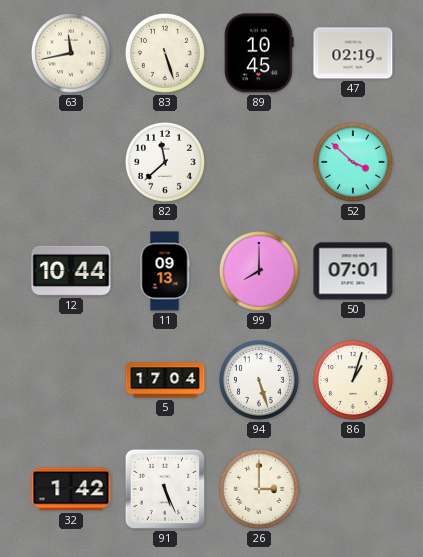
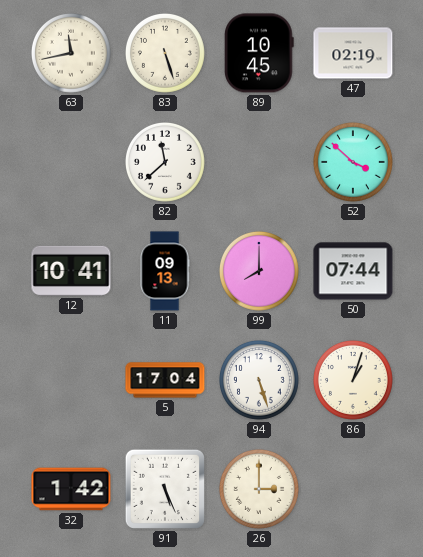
12: 10:44 -> 10:41
50: 07:01 -> 07:44
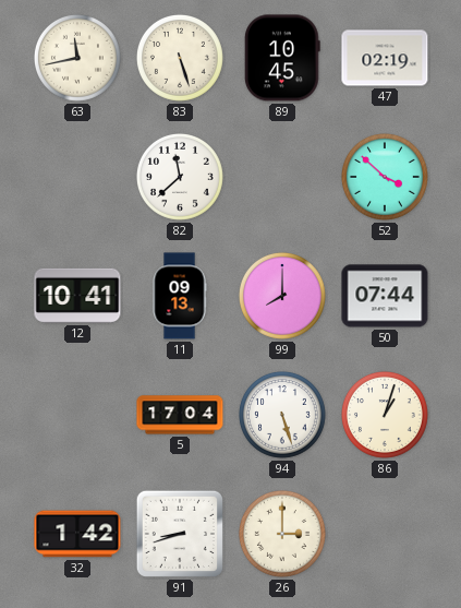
91: 5:26 -> 8:42
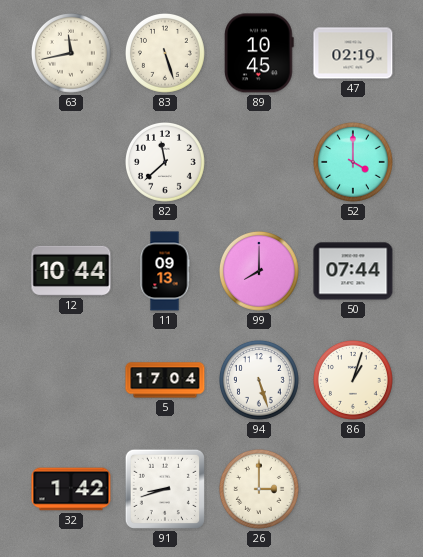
52: 3:52 -> 4:00
12: 10:41 -> 10:44
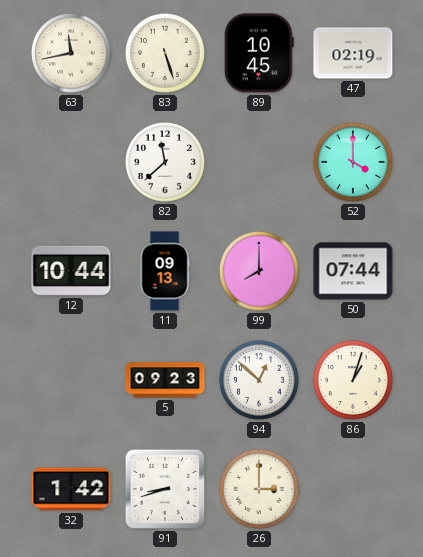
5: 17:04 -> 09:23
94: 5:27 -> 12:52
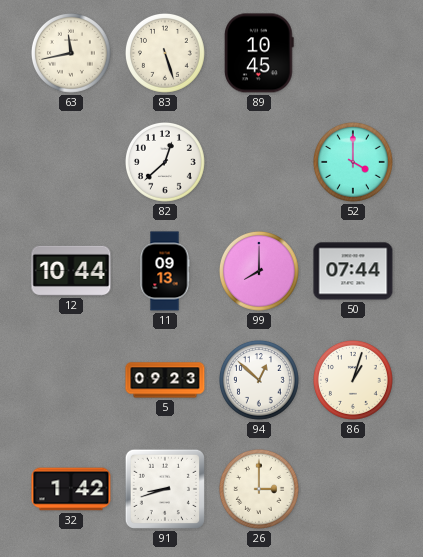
47: 02:19 -> none
82: 11:38 -> 12:38
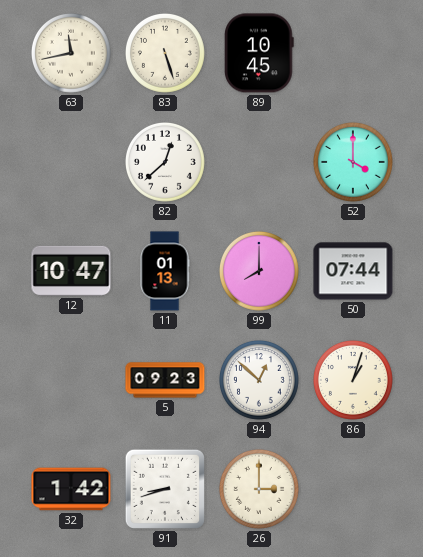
12: 10:44 -> 10:47
11: 09:13 -> 01:13
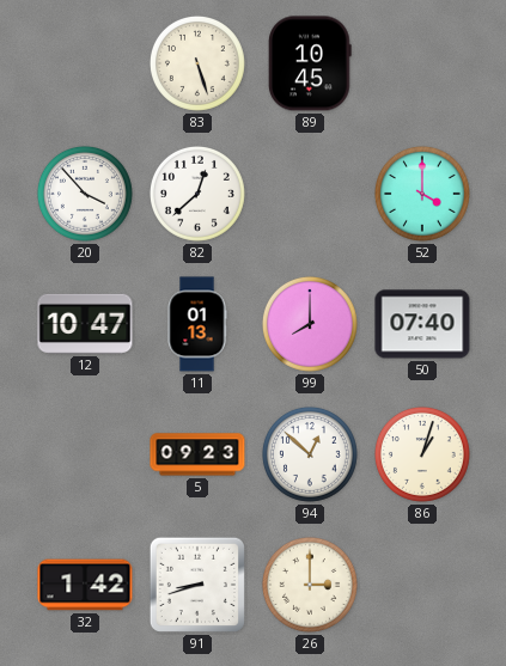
63: 11:43 -> none
20: none -> 3:53
50: 07:44 -> 07:40
